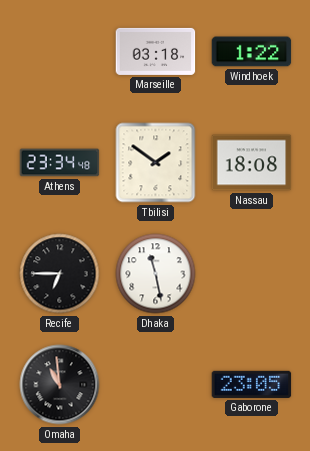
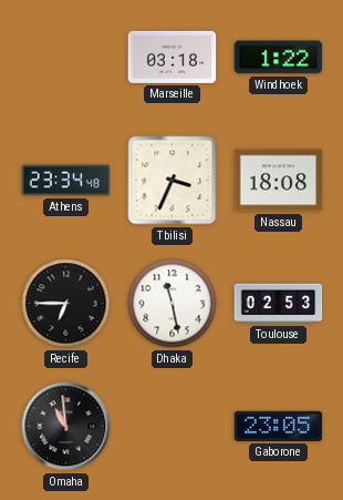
Tbilisi: 1:51 -> 3:34
Toulouse: none -> 02:53
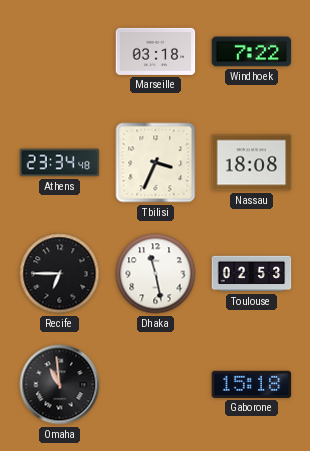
Windhoek: 1:22 -> 7:22
Gaborone: 23:05 -> 15:18
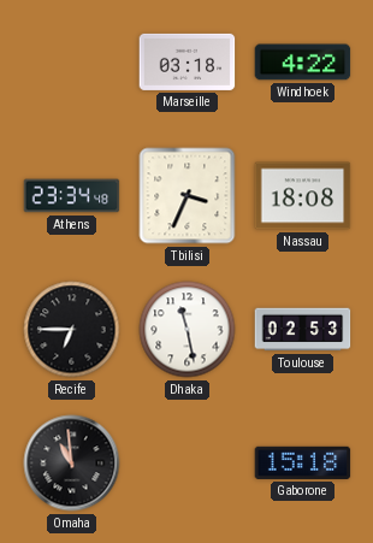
Windhoek: 7:22 -> 4:22
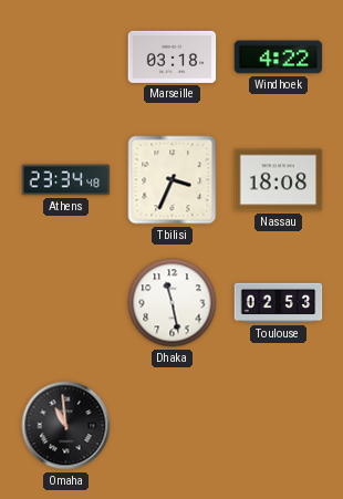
Recife: 6:45 -> none
Gaborone: 15:18 -> none
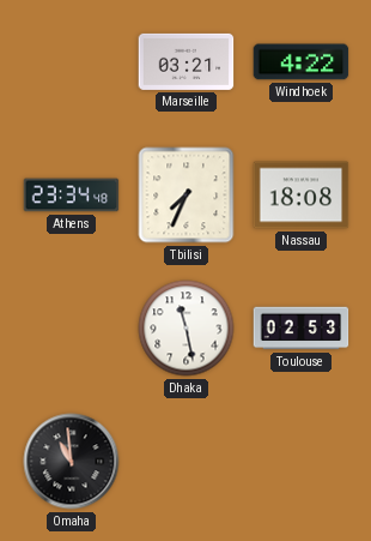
Marseille: 03:18 -> 03:21
Tbilisi: 3:34 -> 7:34
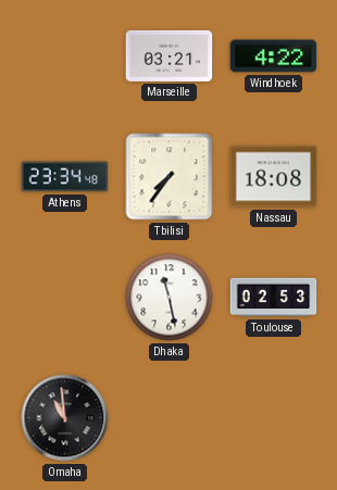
Tbilisi: 7:34 -> 7:36
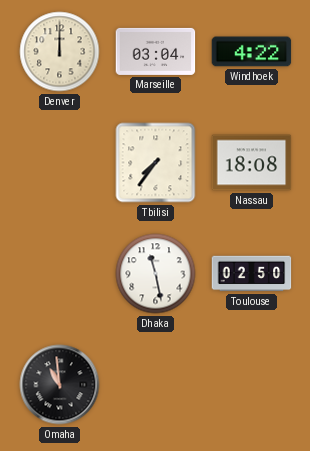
Denver: none -> 12:00
Marseille: 03:21 -> 03:04
Athens: 23:34 -> none
Toulouse: 02:53 -> 02:50
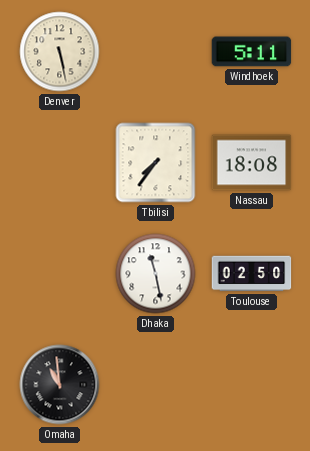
Denver: 12:00 -> 5:28
Marseille: 03:04 -> none
Windhoek: 4:22 -> 5:11
